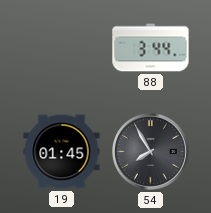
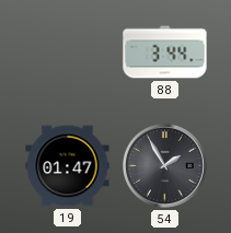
19: 01:45 -> 01:47
54: 7:55 -> 1:55
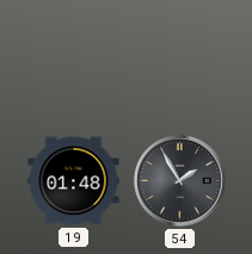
88: 3:44 -> none
19: 01:47 -> 01:48
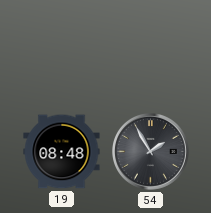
19: 01:48 -> 08:48
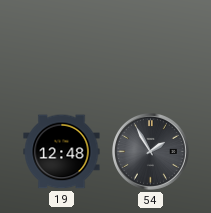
19: 08:48 -> 12:48
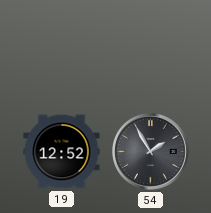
19: 12:48 -> 12:52
